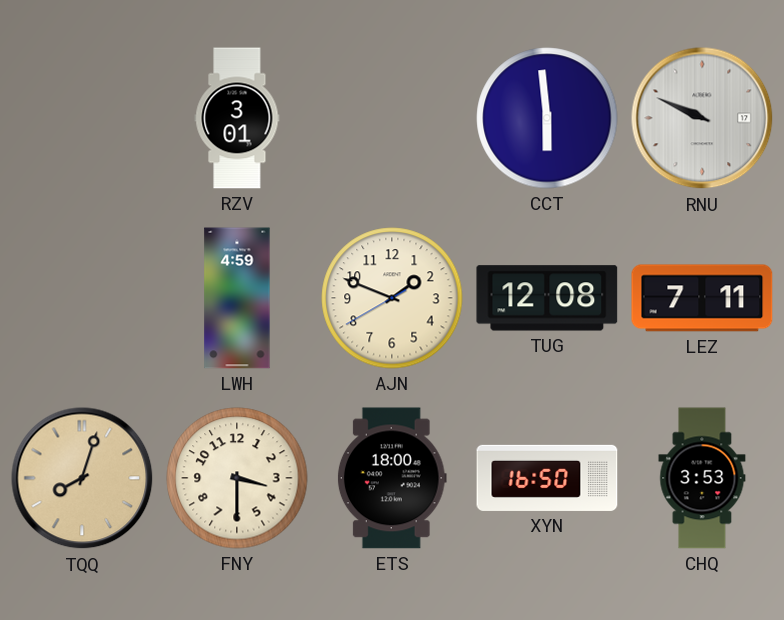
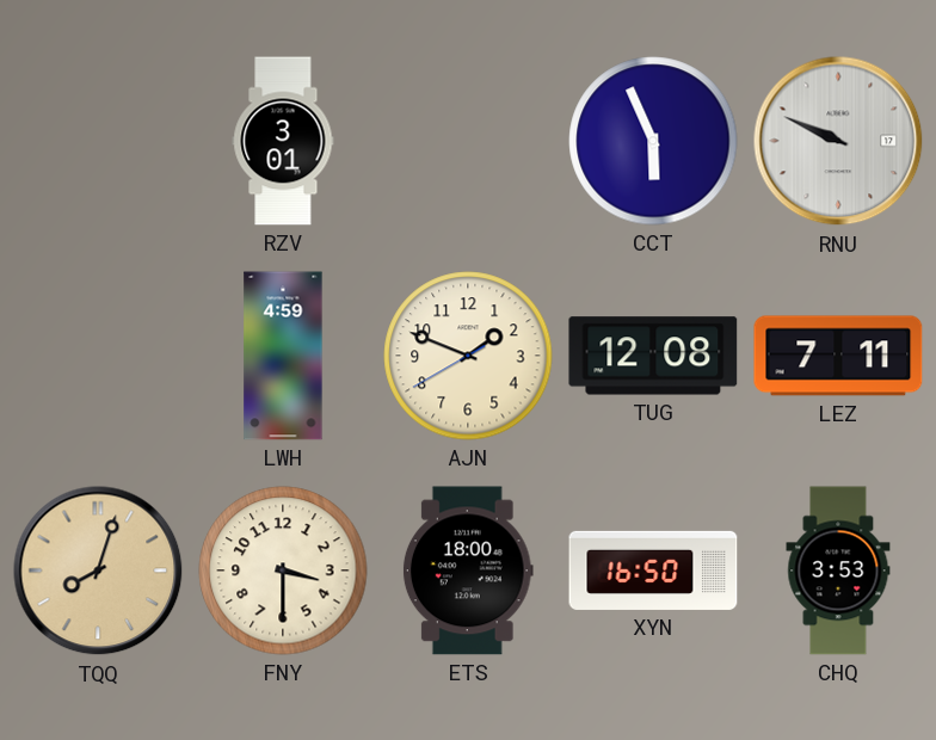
CCT: 5:59 -> 5:56
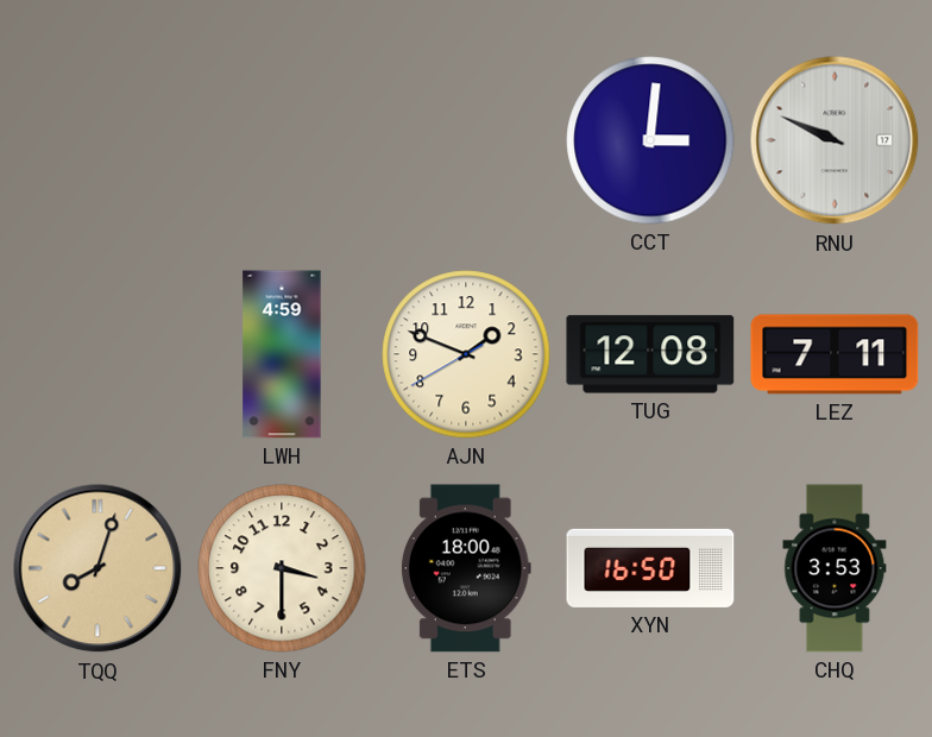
RZV: 3:01 -> none
CCT: 5:56 -> 3:01
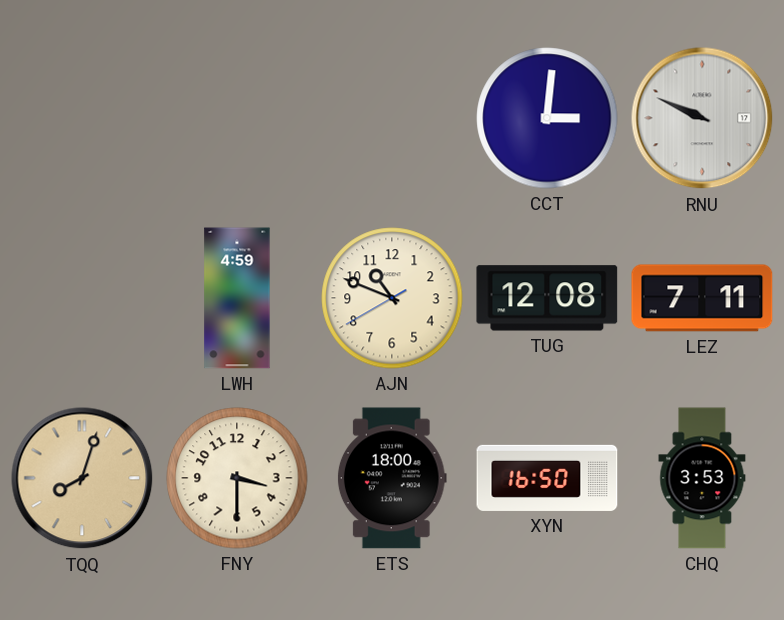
AJN: 1:48 -> 10:48
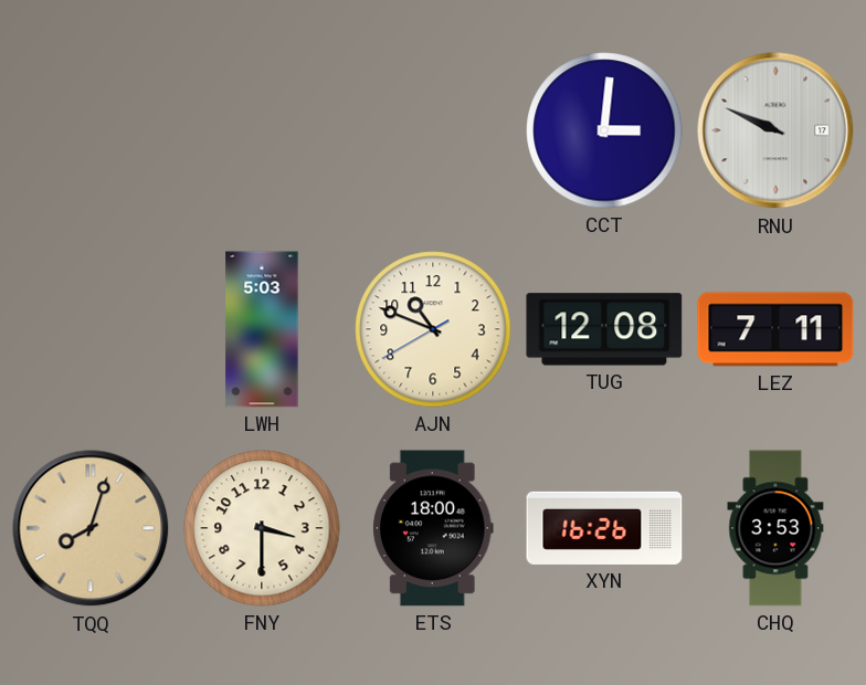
LWH: 4:59 -> 5:03
XYN: 16:50 -> 16:26
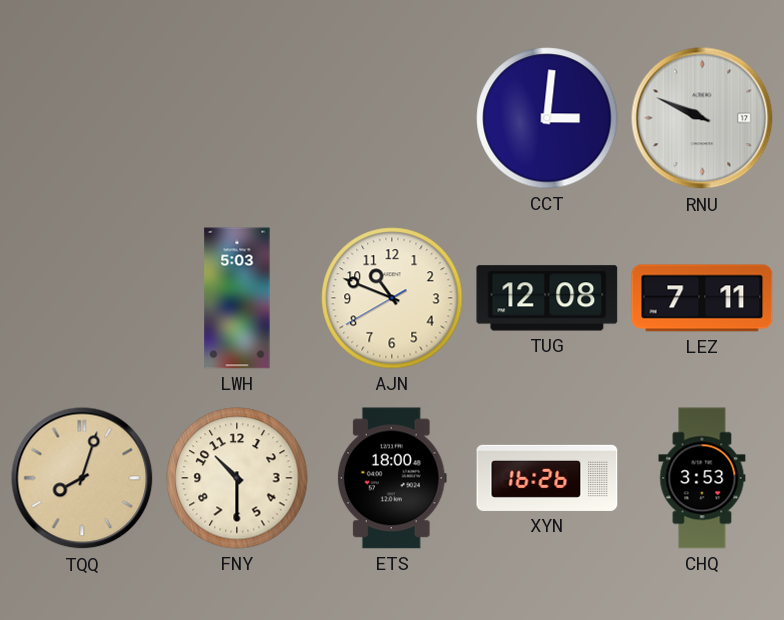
FNY: 3:30 -> 10:30
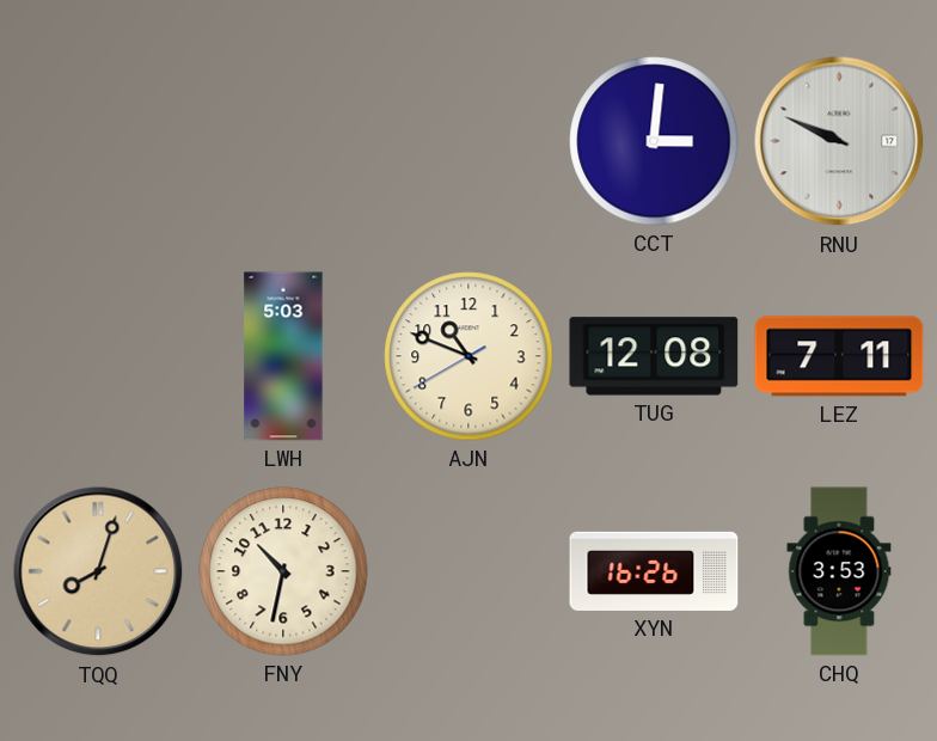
FNY: 10:30 -> 10:32
ETS: 18:00 -> none
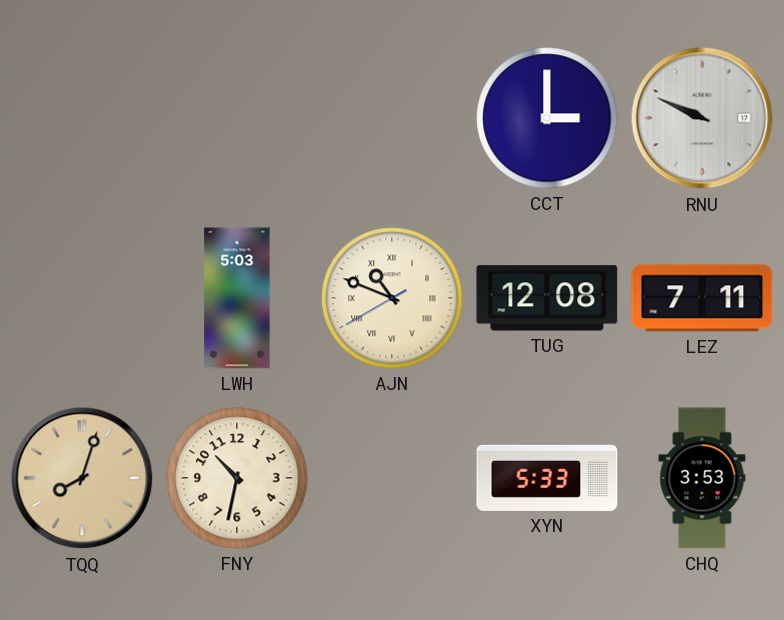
CCT: 3:01 -> 3:00
AJN numerals: Arabic -> Roman
XYN: 16:26 -> 5:33
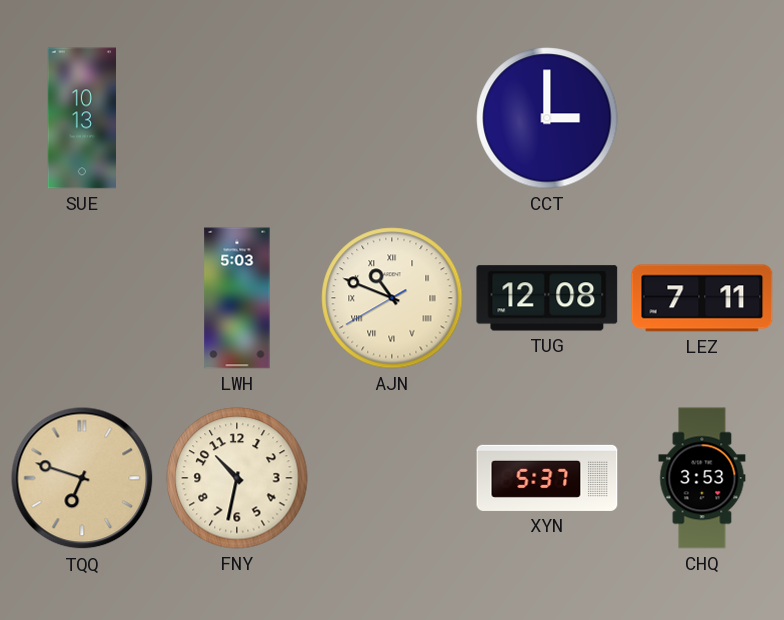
SUE: none -> 10:13
RNU: 9:49 -> none
TQQ: 8:03 -> 6:48
XYN: 5:33 -> 5:37
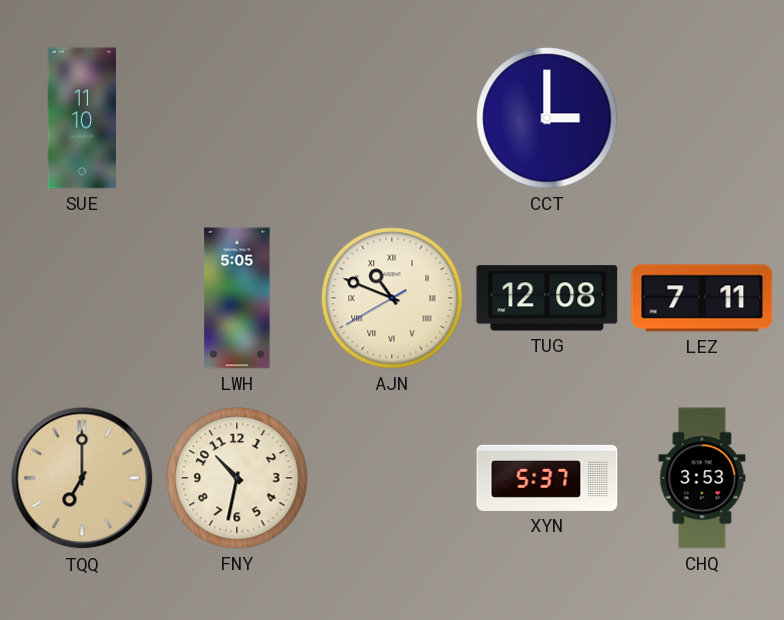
SUE: 10:13 -> 11:10
LWH: 5:03 -> 5:05
TQQ: 6:48 -> 7:00
